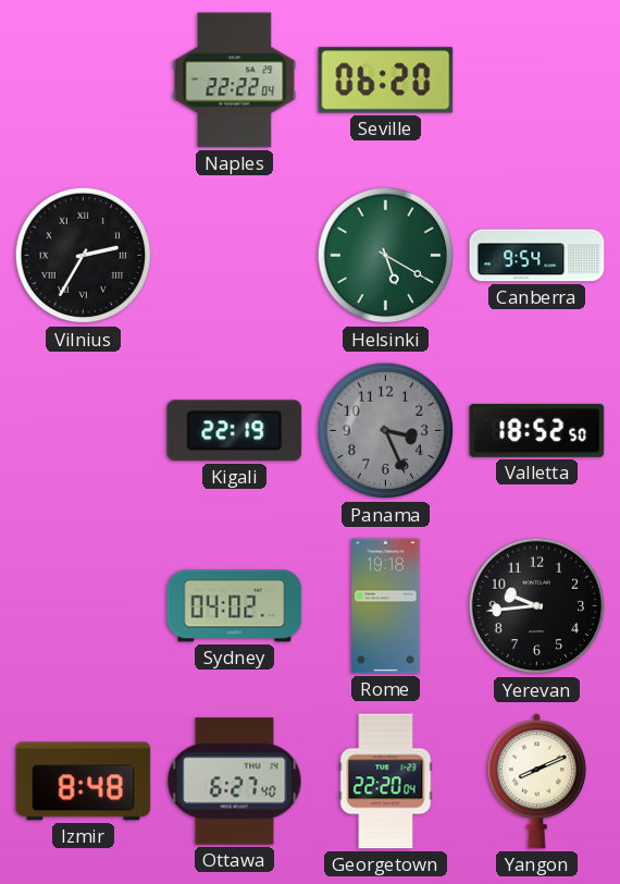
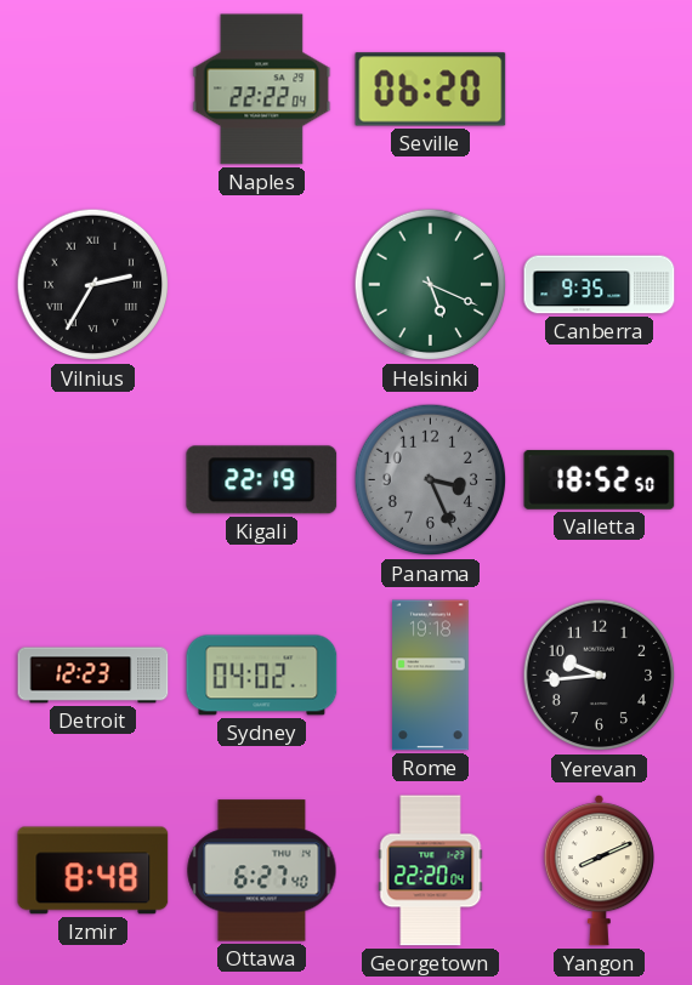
Helsinki: 5:20 -> 5:19
Canberra: 9:54 -> 9:35
Detroit: none -> 12:23
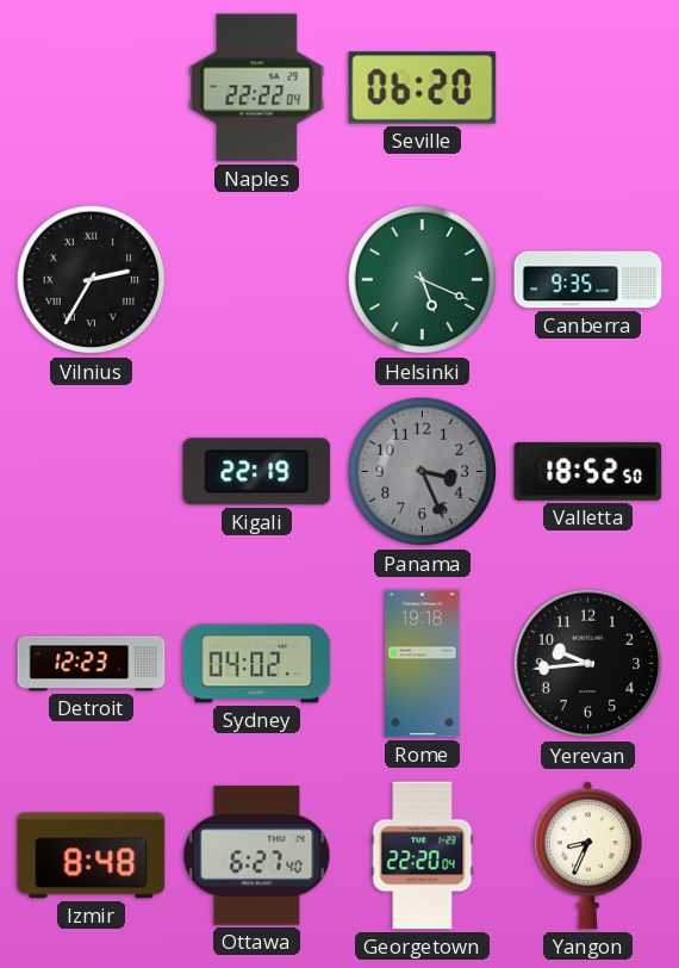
Yangon: 8:11 -> 8:34
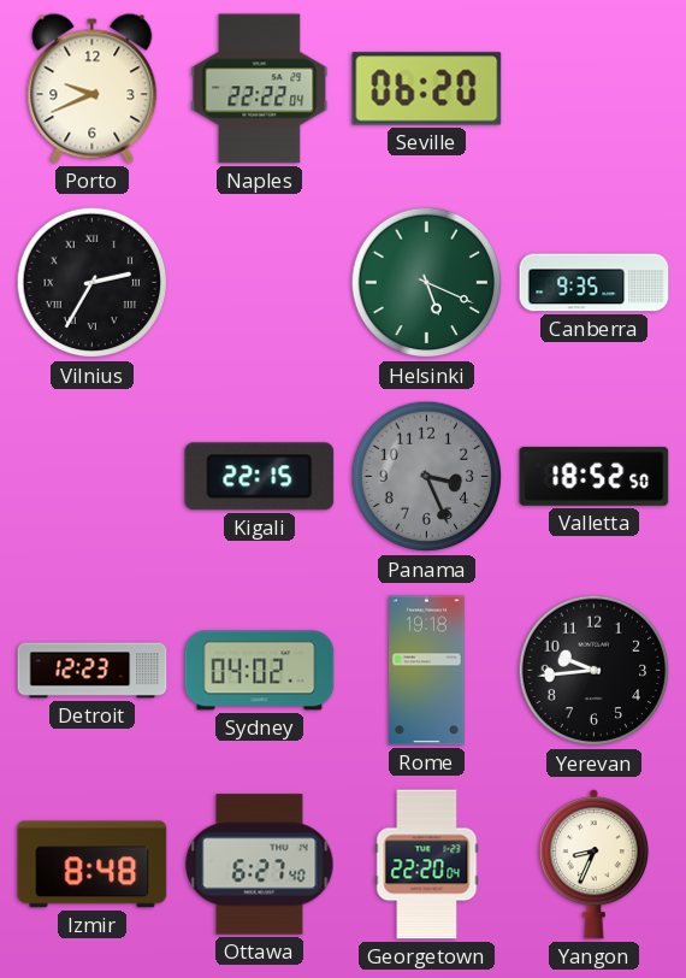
Porto: none -> 9:41
Kigali: 22:19 -> 22:15
